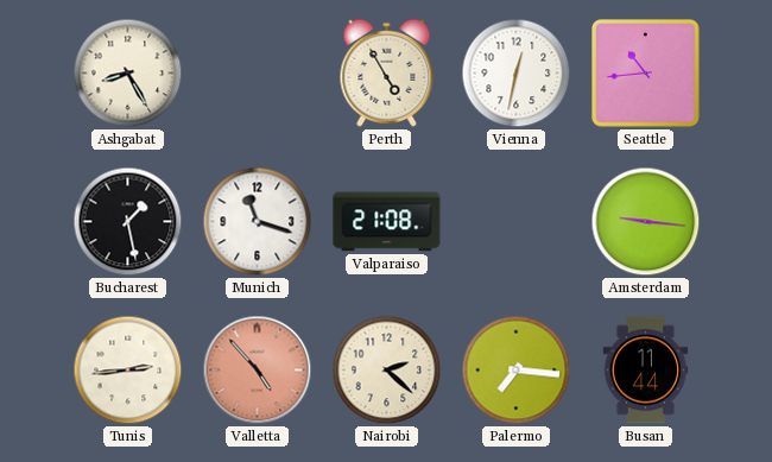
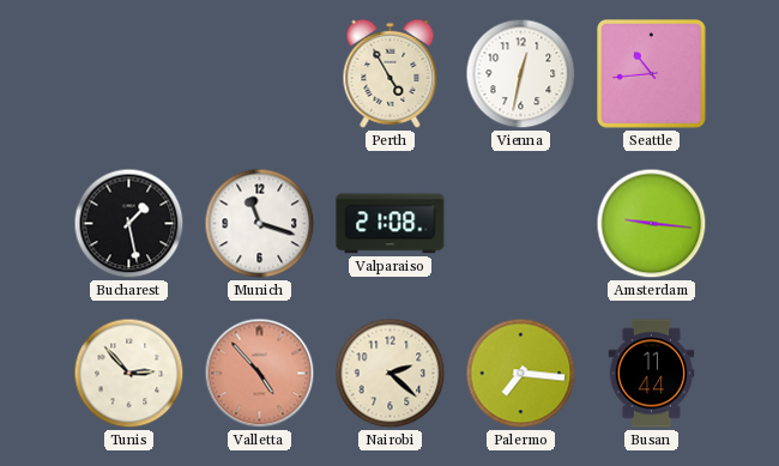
Ashgabat: 8:25 -> none
Tunis: 2:44 -> 2:53
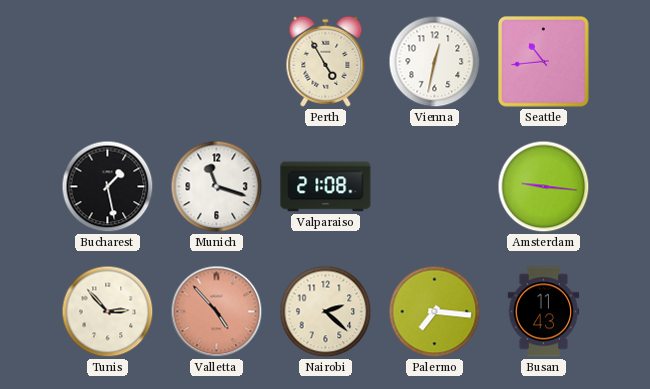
Busan: 11:44 -> 11:43
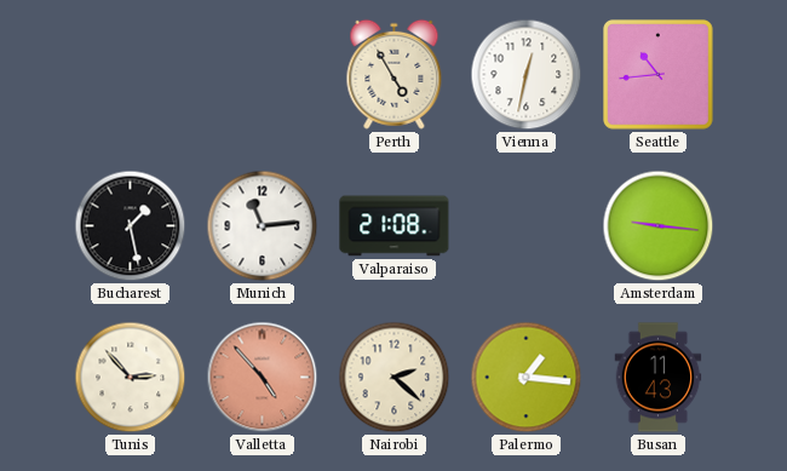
Munich: 11:18 -> 11:14
Palermo: 7:16 -> 1:16
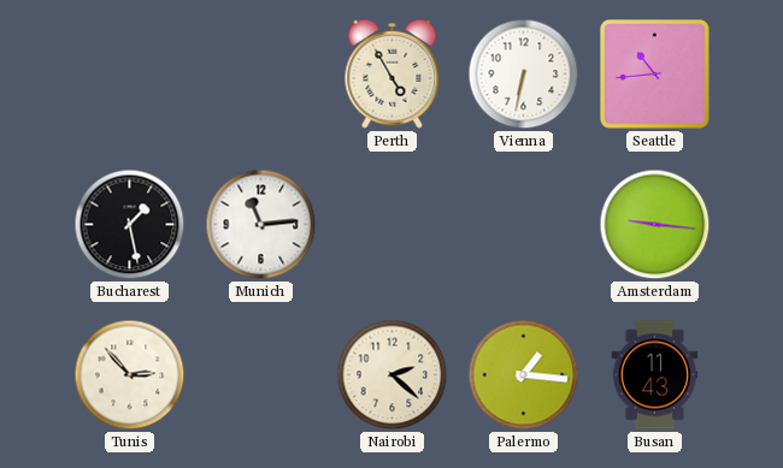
Vienna: 12:32 -> 6:32
Valparaiso: 21:08 -> none
Valletta: 4:53 -> none
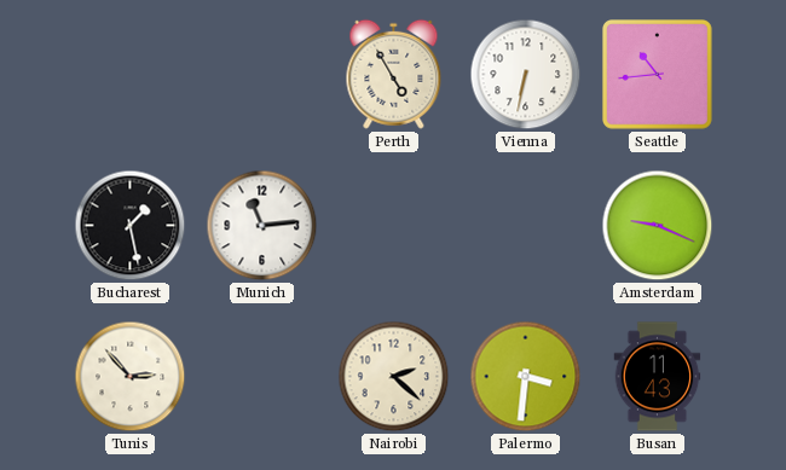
Amsterdam: 9:16 -> 9:19
Palermo: 1:16 -> 3:31
